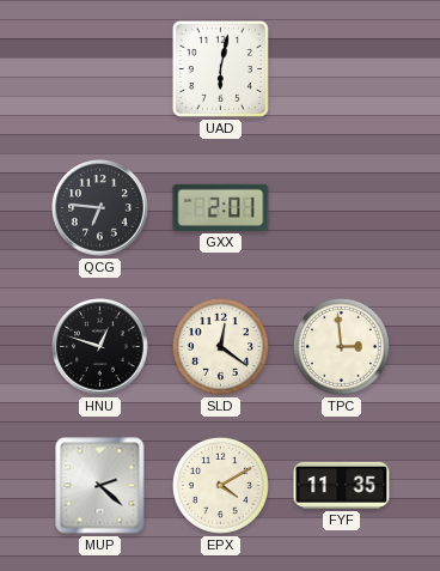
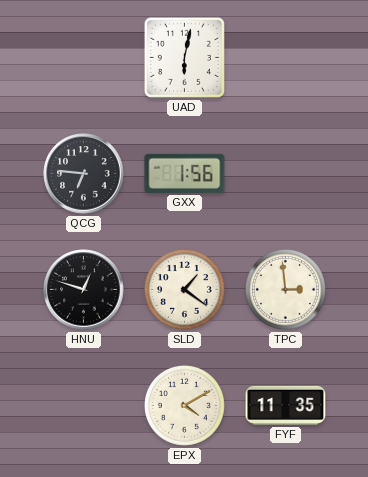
GXX: 2:01 -> 1:56
SLD: 12:21 -> 1:21
MUP: 2:22 -> none
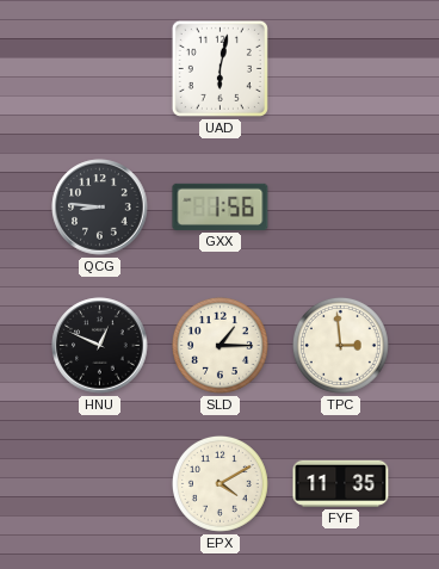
QCG: 6:46 -> 8:46
HNU: 12:48 -> 12:49
SLD: 1:21 -> 1:15
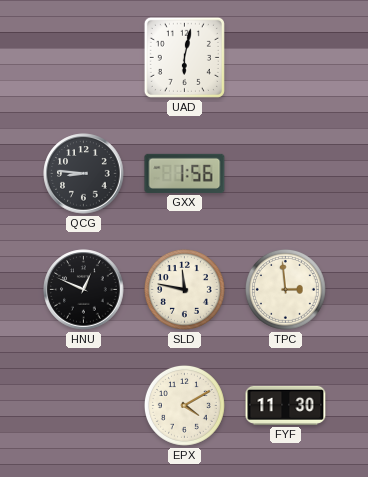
SLD: 1:15 -> 11:47
FYF: 11:35 -> 11:30
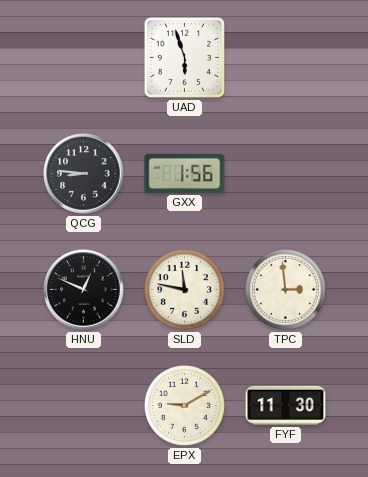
UAD: 6:02 -> 5:57
EPX: 4:10 -> 9:10
